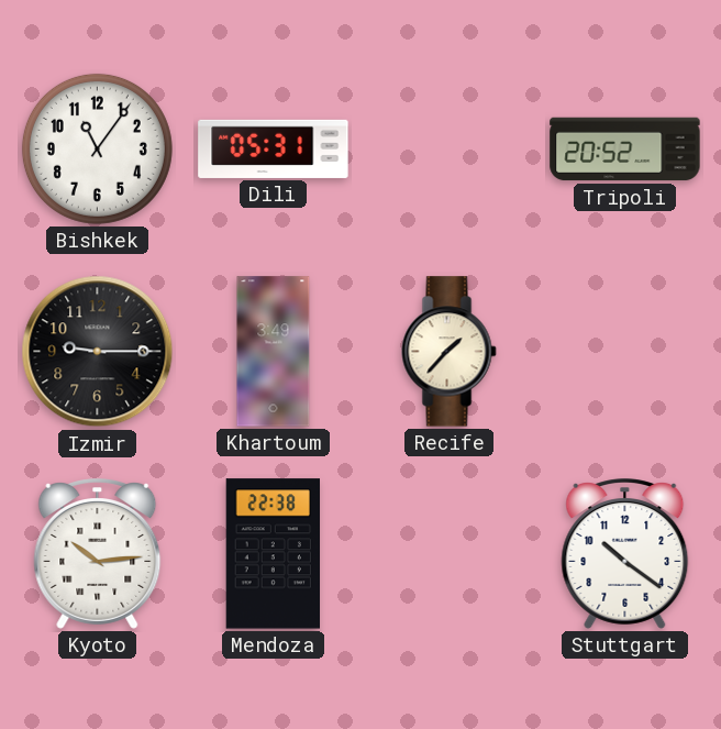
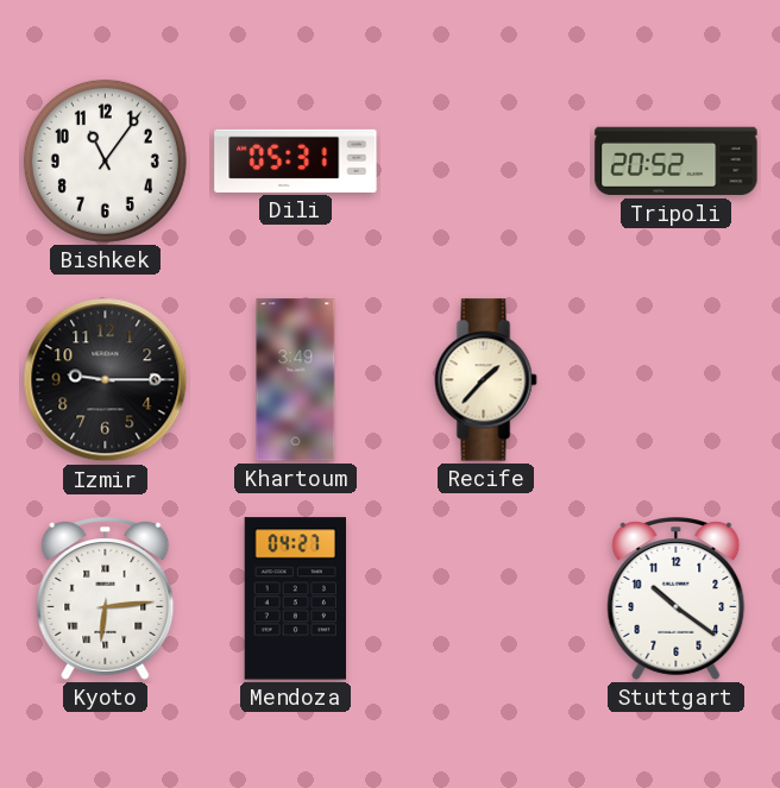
Kyoto: 10:14 -> 6:14
Mendoza: 22:38 -> 04:27
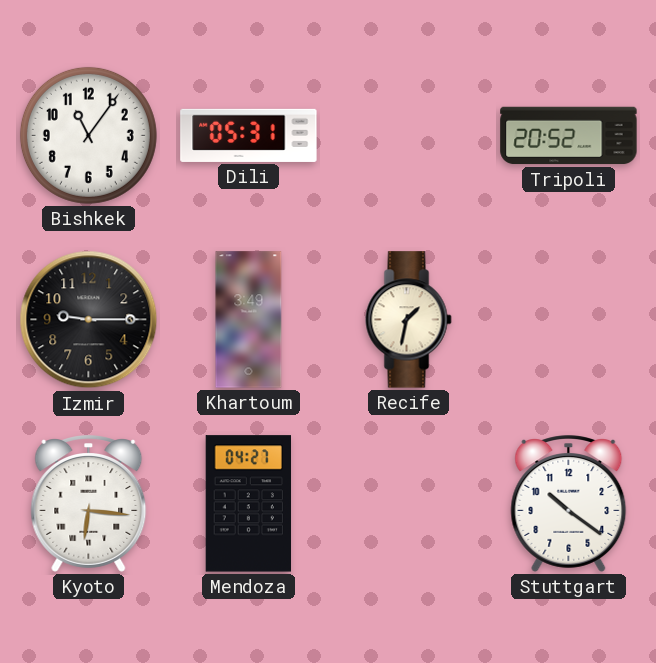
Recife: 1:37 -> 1:32
Kyoto: 6:14 -> 6:16
